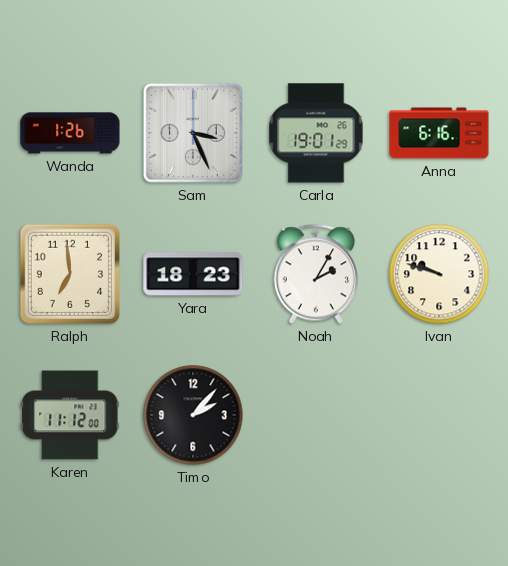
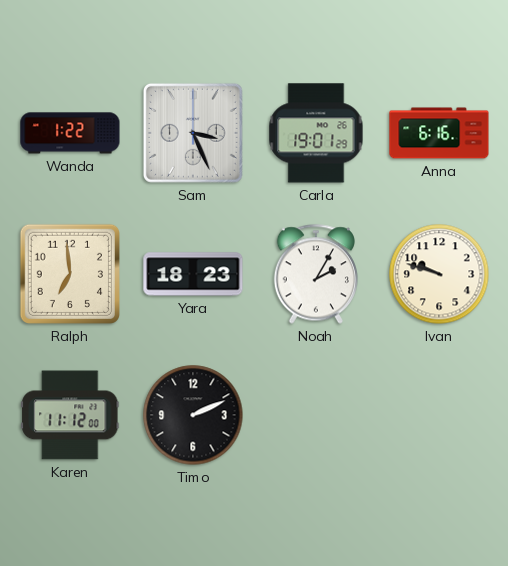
Wanda: 1:26 -> 1:22
Timo: 2:07 -> 2:11
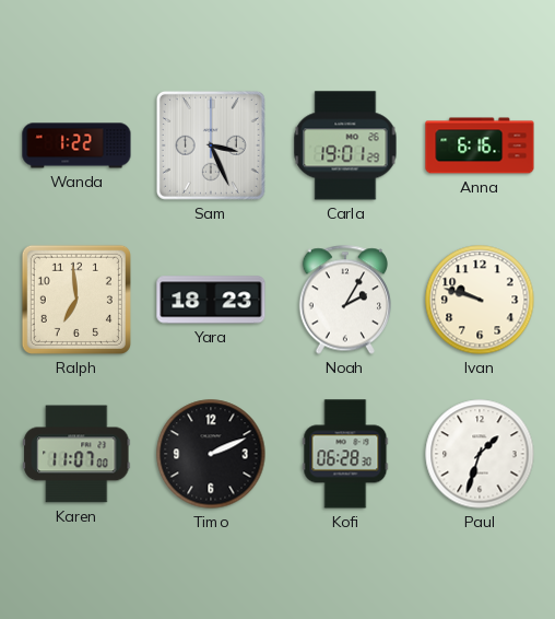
Karen: 11:12 -> 11:07
Kofi: none -> 06:28
Paul: none -> 1:33
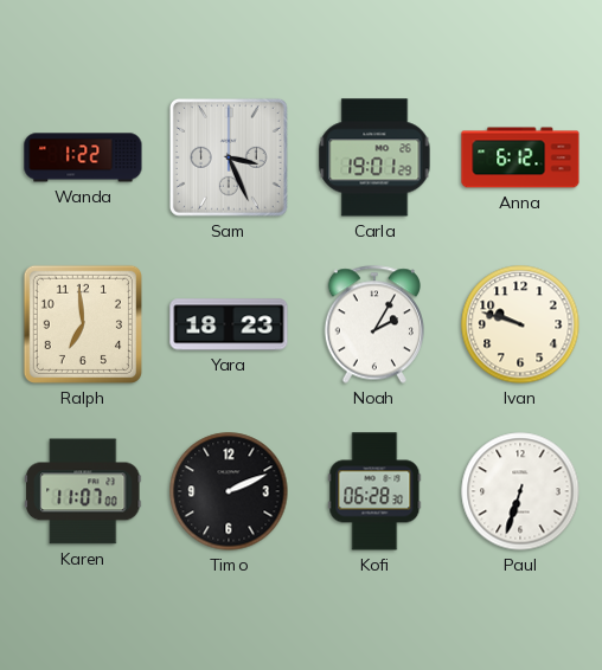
Anna: 6:16 -> 6:12
Paul: 1:33 -> 6:33
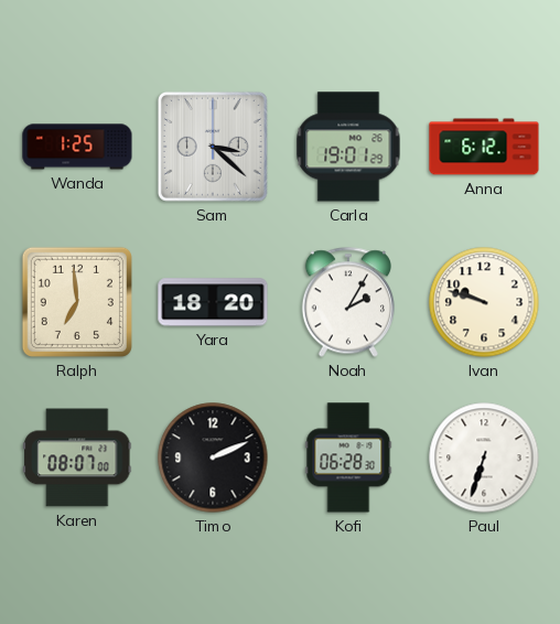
Wanda: 1:22 -> 1:25
Sam: 3:26 -> 3:22
Yara: 18:23 -> 18:20
Karen: 11:07 -> 08:07
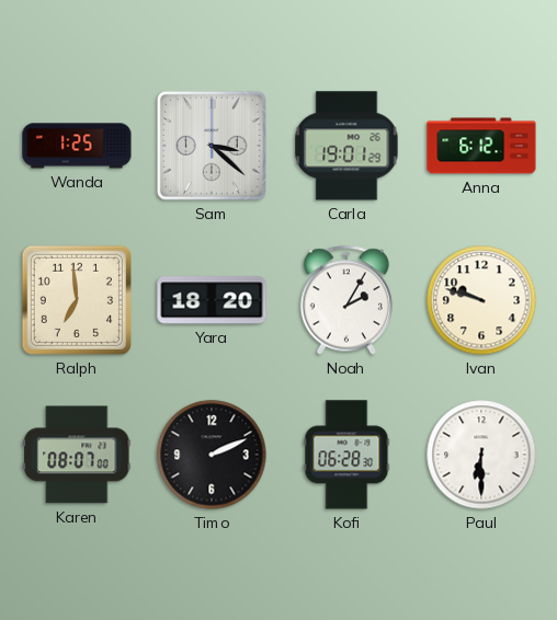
Paul: 6:33 -> 6:30
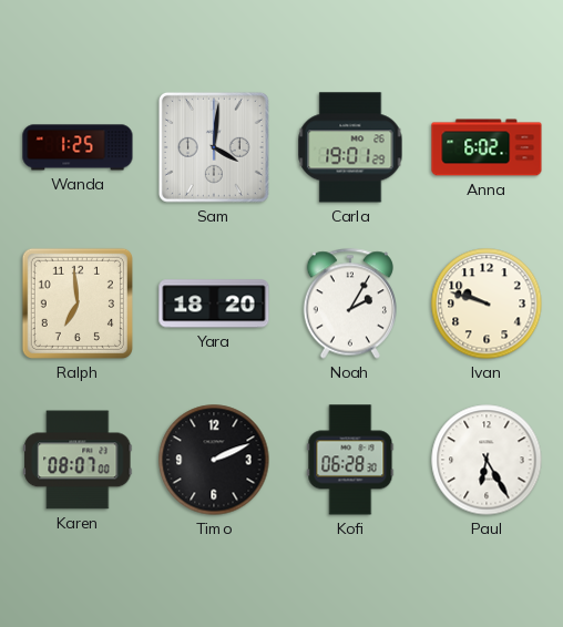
Sam: 3:22 -> 4:01
Anna: 6:12 -> 6:02
Paul: 6:30 -> 6:25
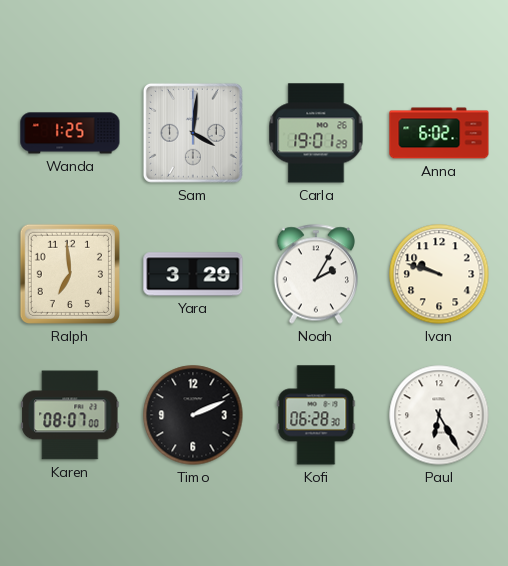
Yara: 18:20 -> 3:29
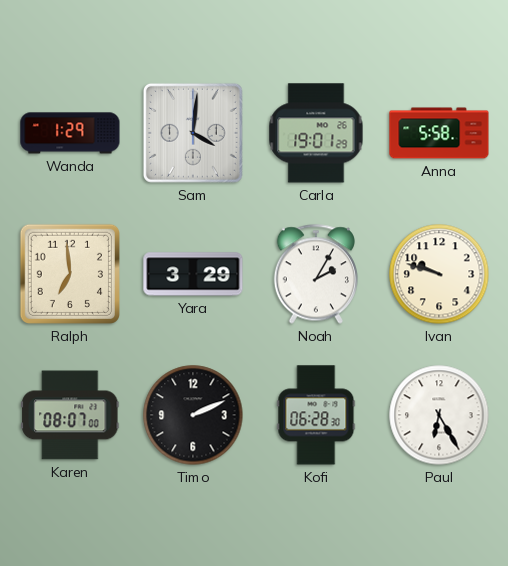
Wanda: 1:25 -> 1:29
Anna: 6:02 -> 5:58
